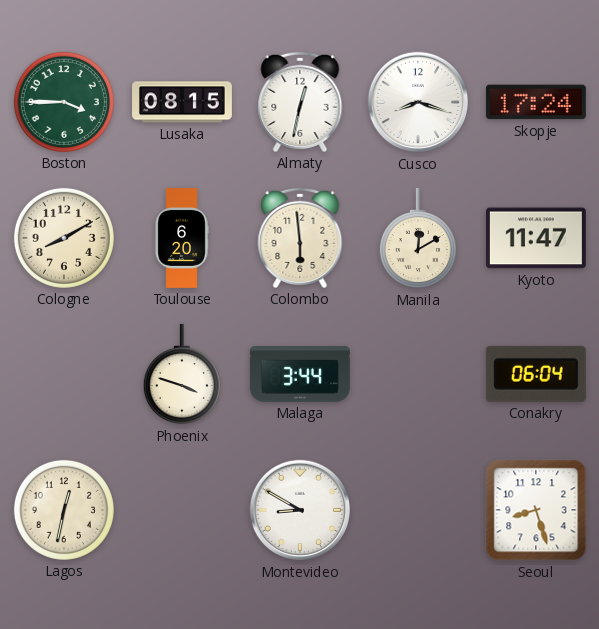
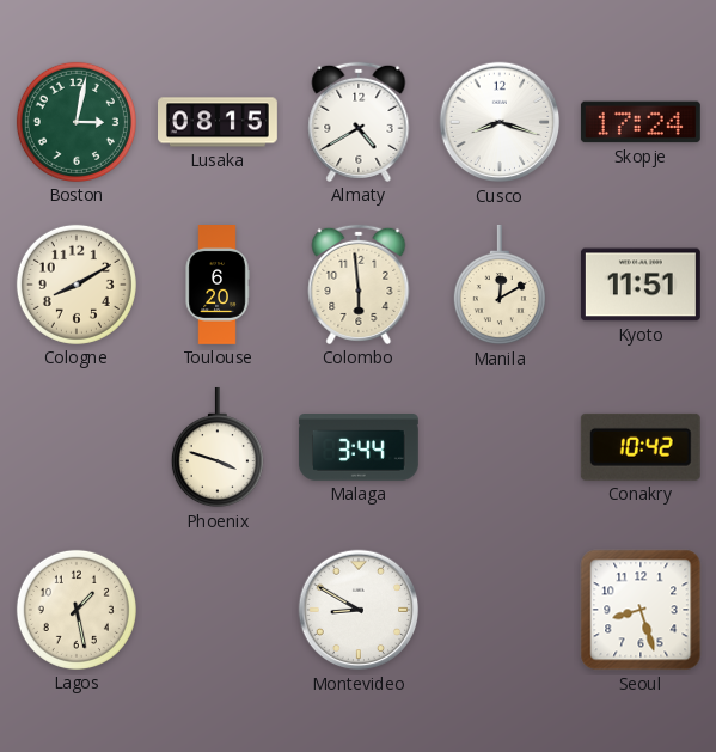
Boston: 3:45 -> 3:02
Almaty: 12:32 -> 4:40
Kyoto: 11:47 -> 11:51
Conakry: 06:04 -> 10:42
Lagos: 12:32 -> 1:28
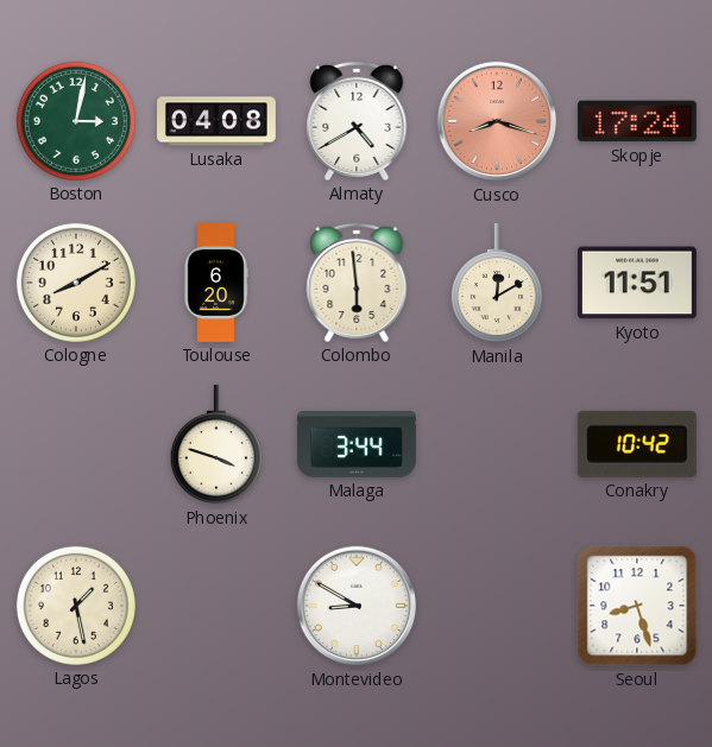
Lusaka: 08:15 -> 04:08
Cusco dial: white -> salmon
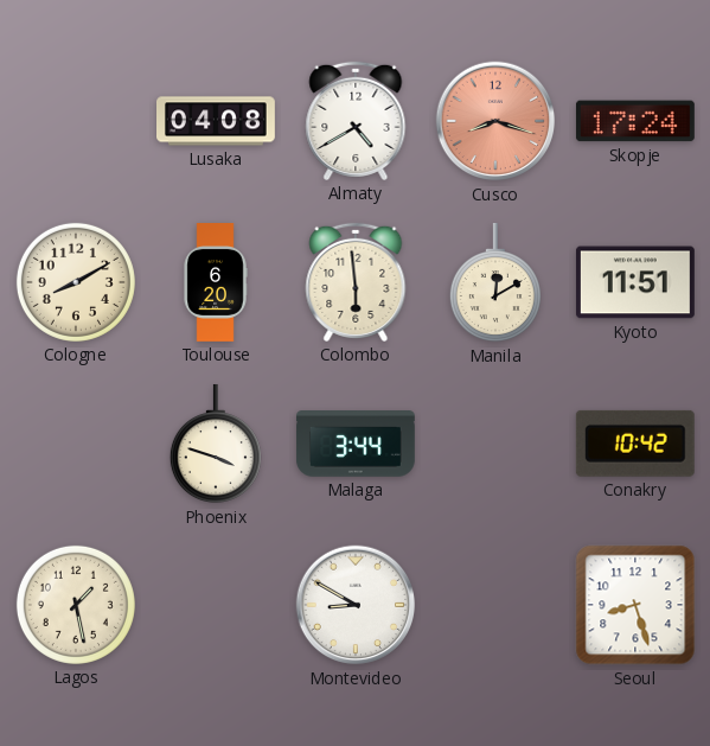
Boston: 3:02 -> none
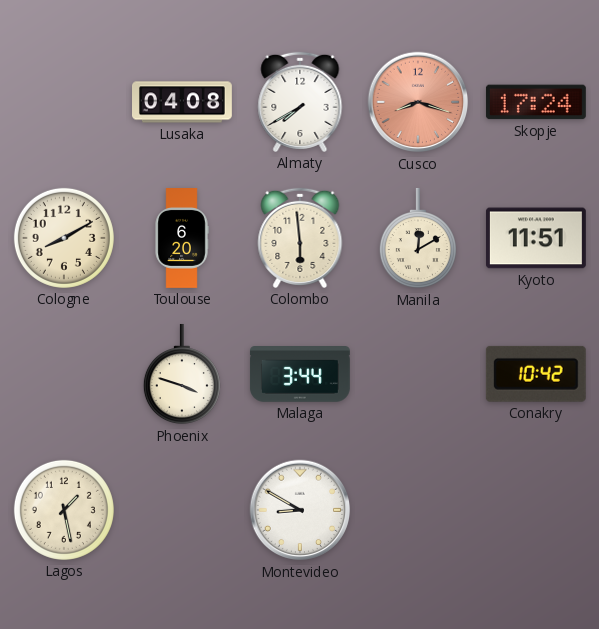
Almaty: 4:40 -> 7:40
Seoul: 8:27 -> none
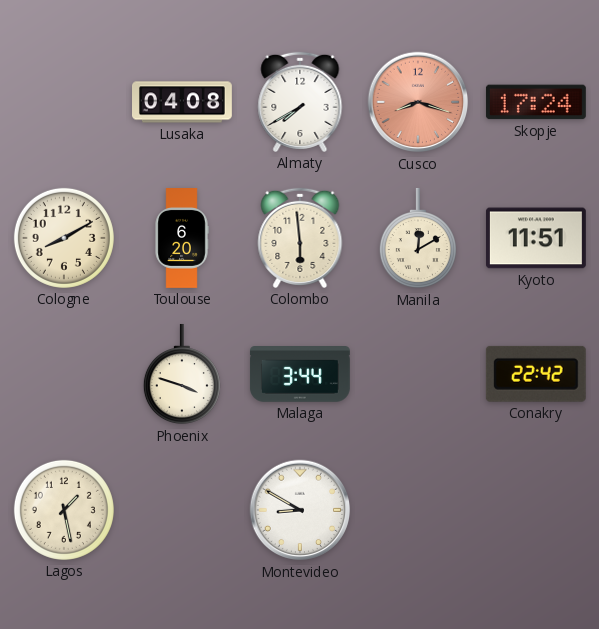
Conakry: 10:42 -> 22:42
